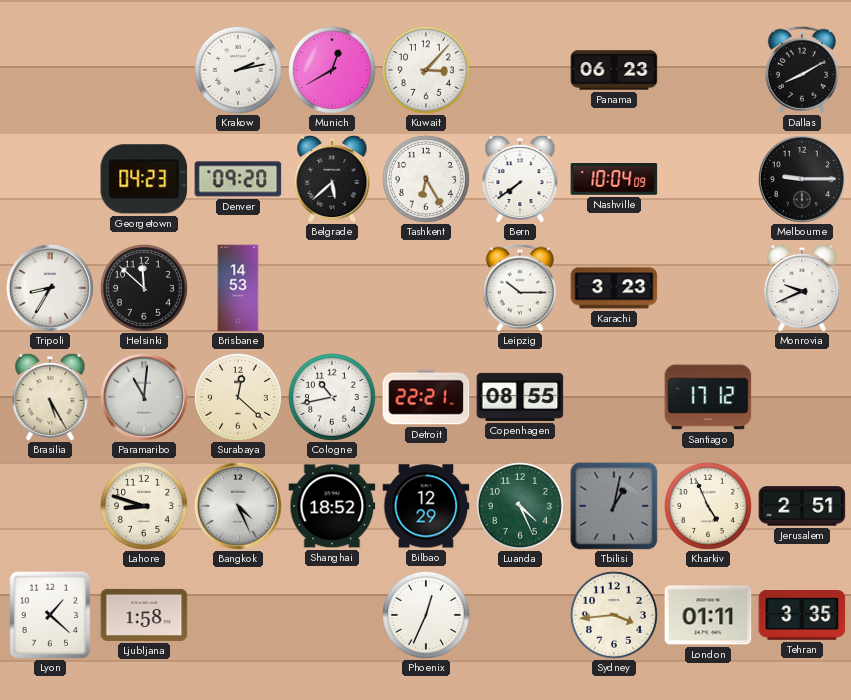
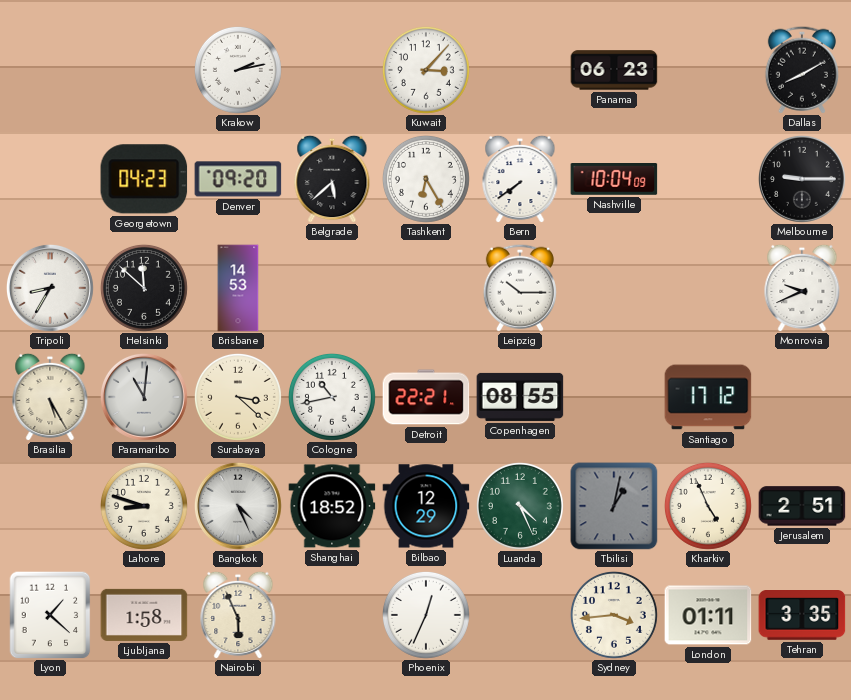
Munich: 12:40 -> none
Karachi: 3:23 -> none
Surabaya: 12:22 -> 3:22
Nairobi: none -> 5:56
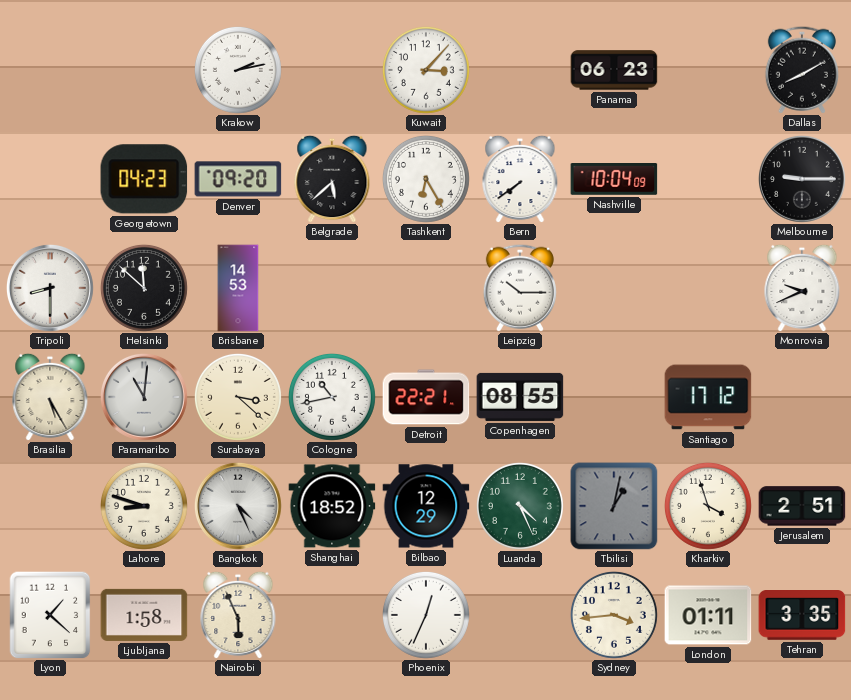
Tripoli: 8:35 -> 8:30
Kharkiv: 4:56 -> 3:57
